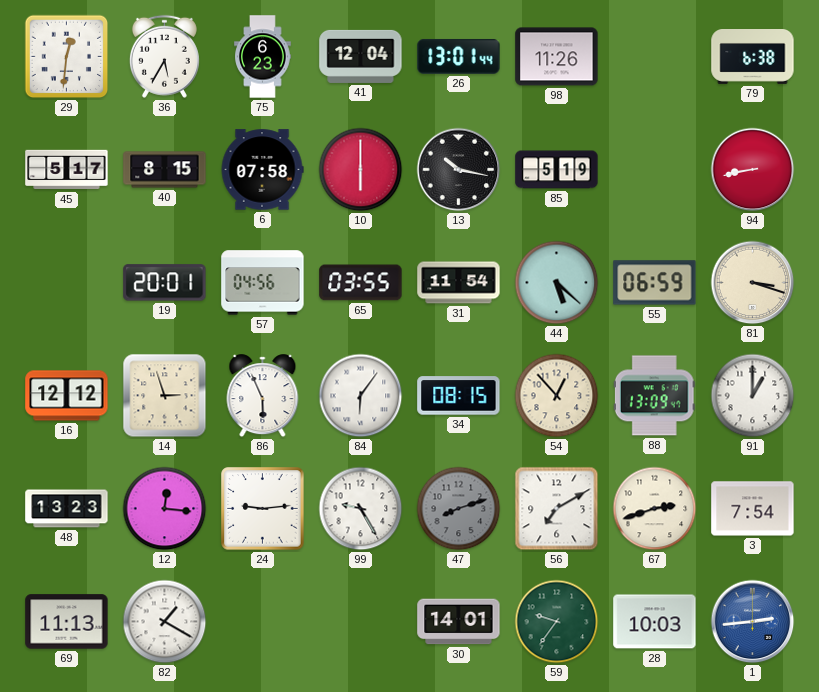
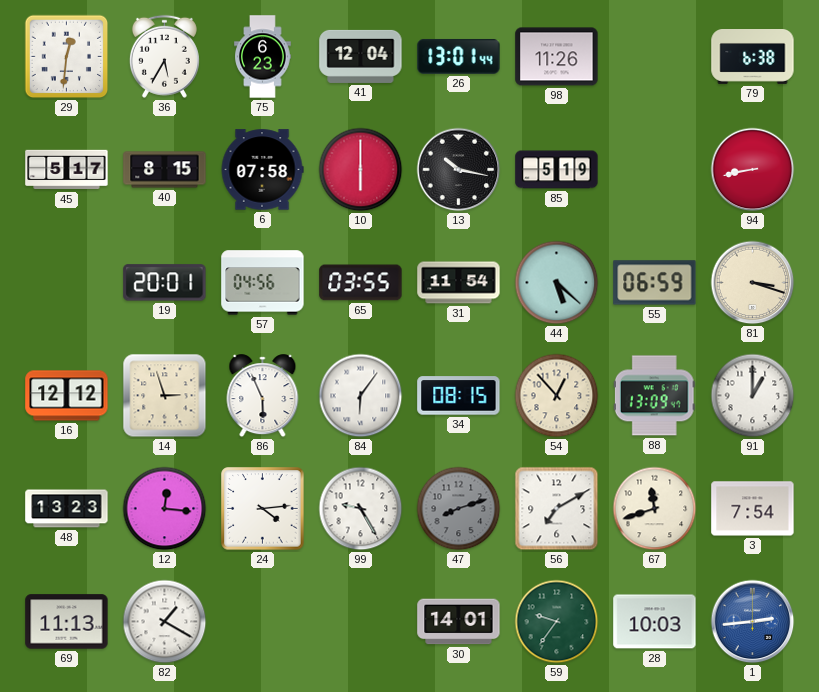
24: 9:14 -> 4:14
67: 2:42 -> 11:42
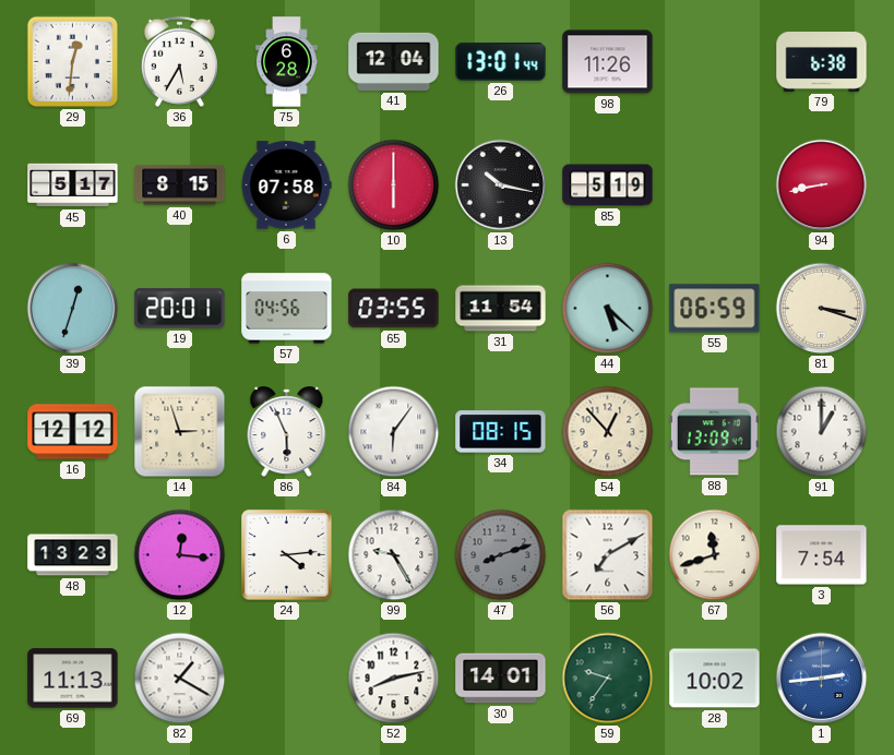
75: 6:23 -> 6:28
39: none -> 12:33
52: none -> 8:13
28: 10:03 -> 10:02
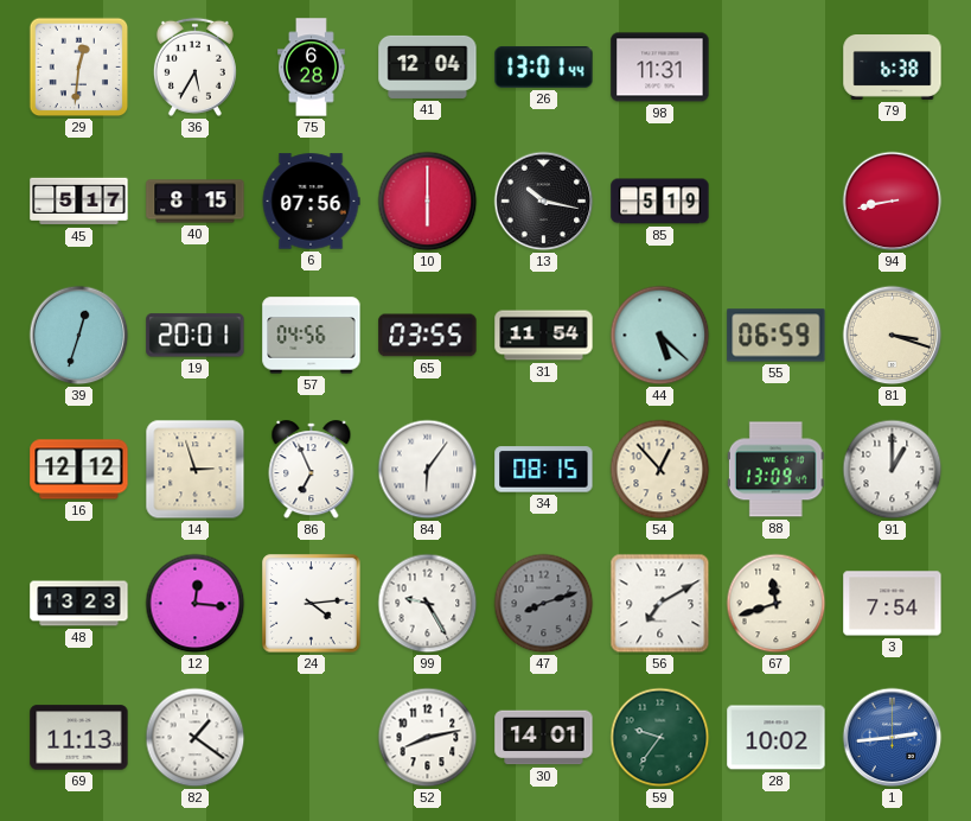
98: 11:26 -> 11:31
6: 07:58 -> 07:56
86: 5:56 -> 6:56
82: 1:20 -> 1:21
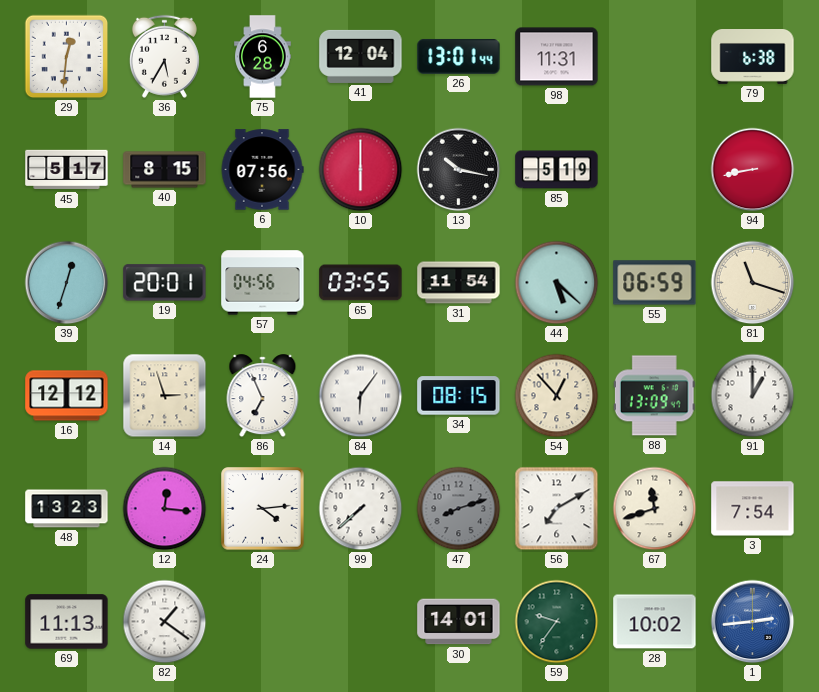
81: 3:18 -> 11:18
99: 9:25 -> 7:38
52: 8:13 -> none
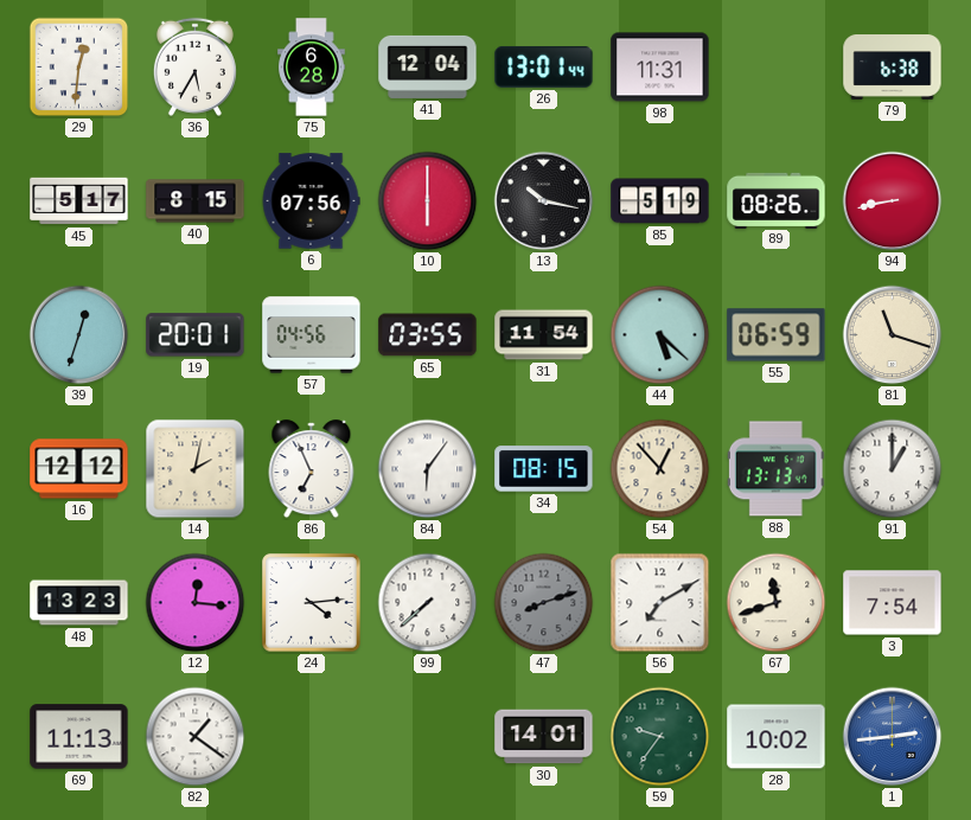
89: none -> 08:26
14: 2:57 -> 2:02
88: 13:09 -> 13:13
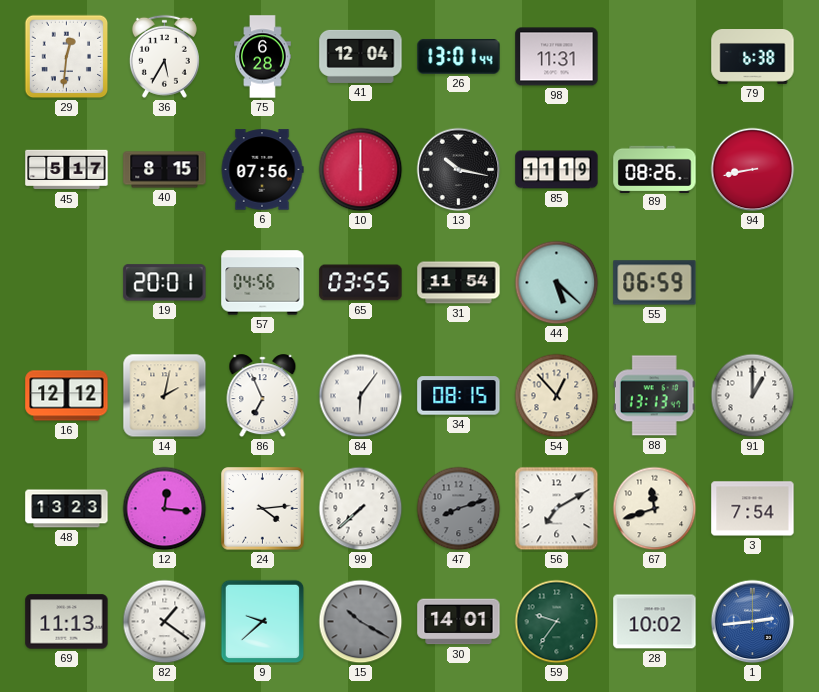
85: 5:19 -> 11:19
39: 12:33 -> none
81: 11:18 -> none
9: none -> 9:38
15: none -> 10:20
